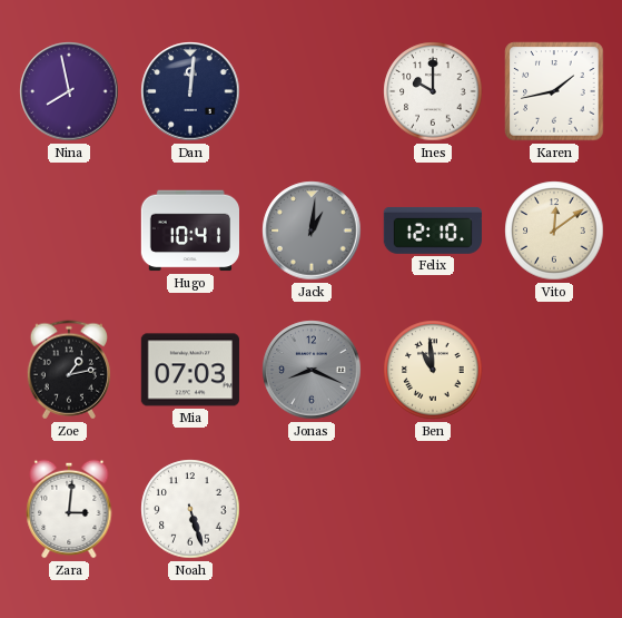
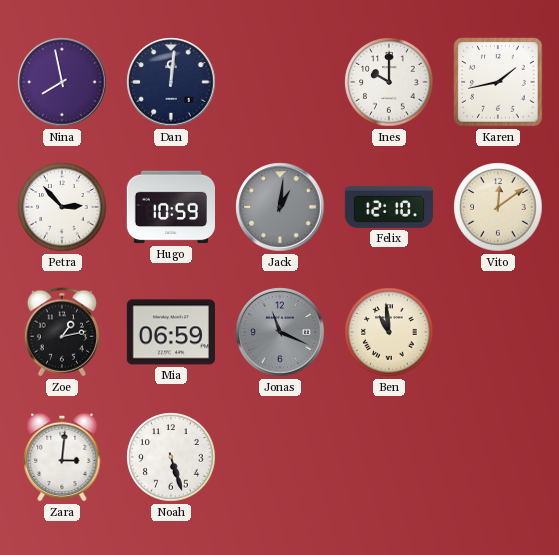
Petra: none -> 2:53
Hugo: 10:41 -> 10:59
Mia: 07:03 -> 06:59
Jonas: 8:19 -> 11:19
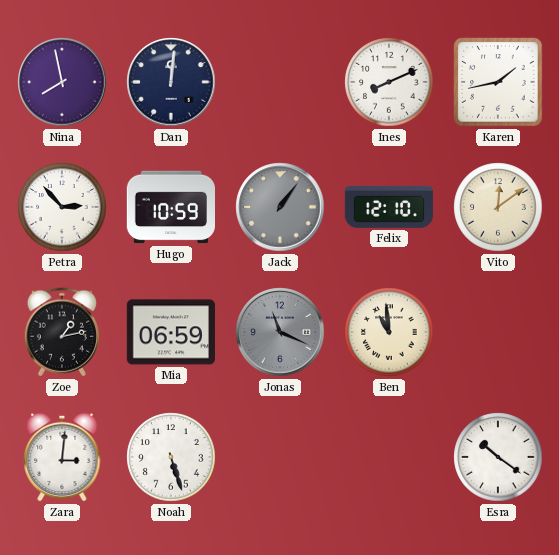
Ines: 10:00 -> 8:11
Jack: 1:01 -> 1:06
Esra: none -> 10:21
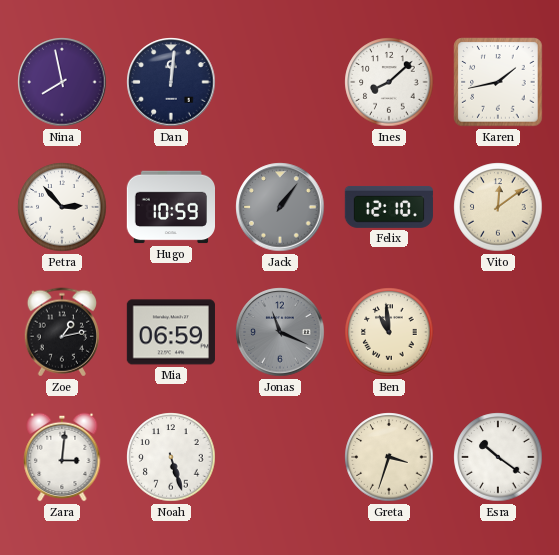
Ines: 8:11 -> 8:08
Greta: none -> 3:33
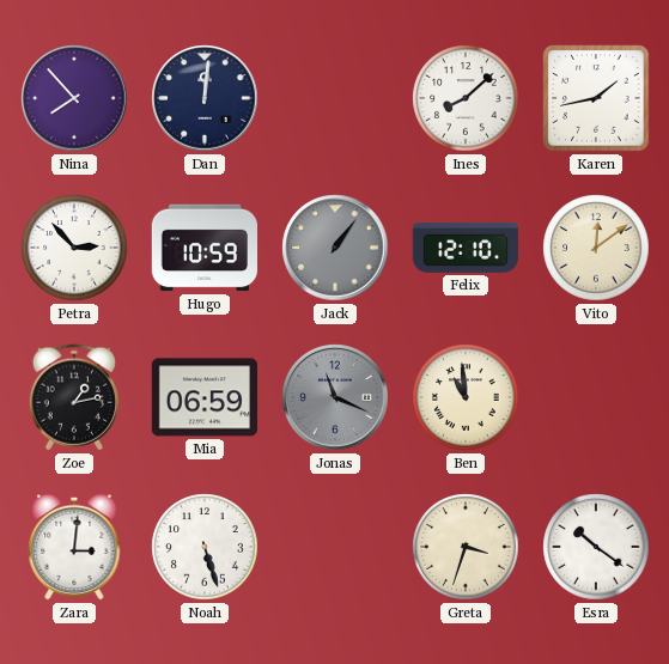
Nina: 7:58 -> 7:53
